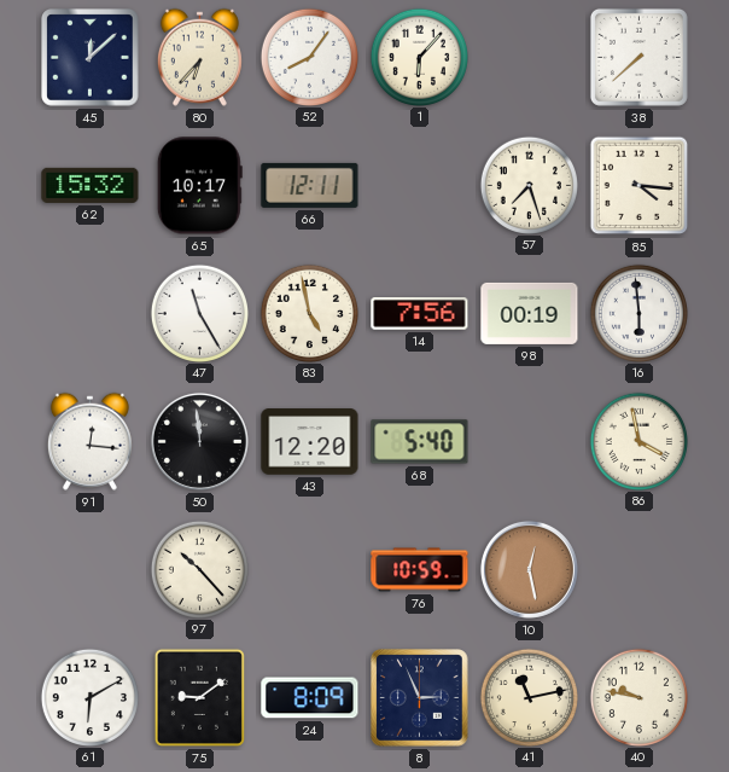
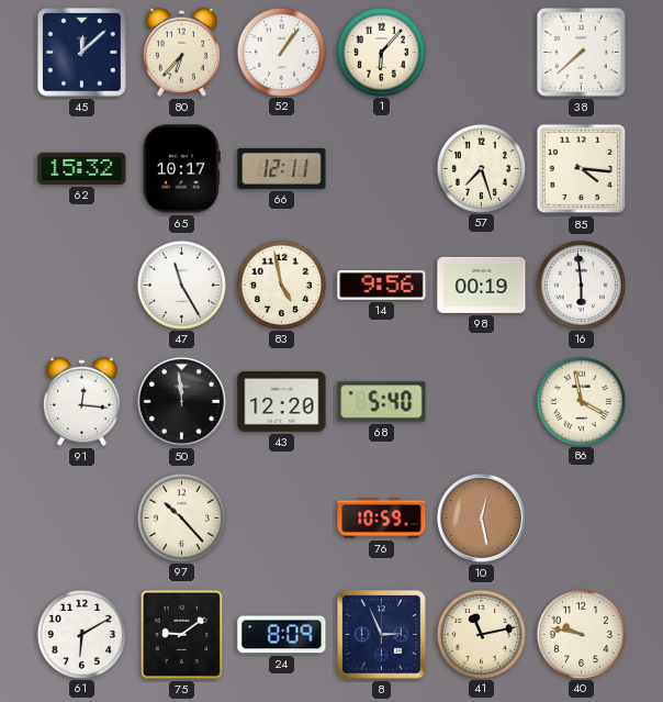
52: 8:06 -> 1:06
14: 7:56 -> 9:56
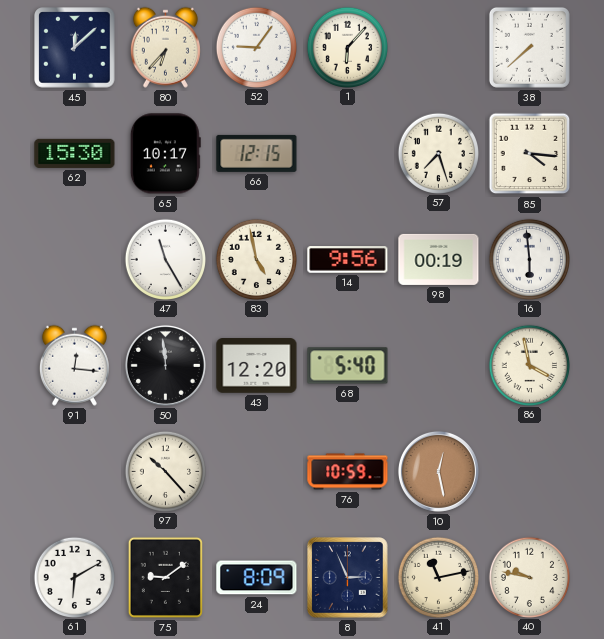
52: 1:06 -> 9:06
62: 15:32 -> 15:30
66: 12:11 -> 12:15
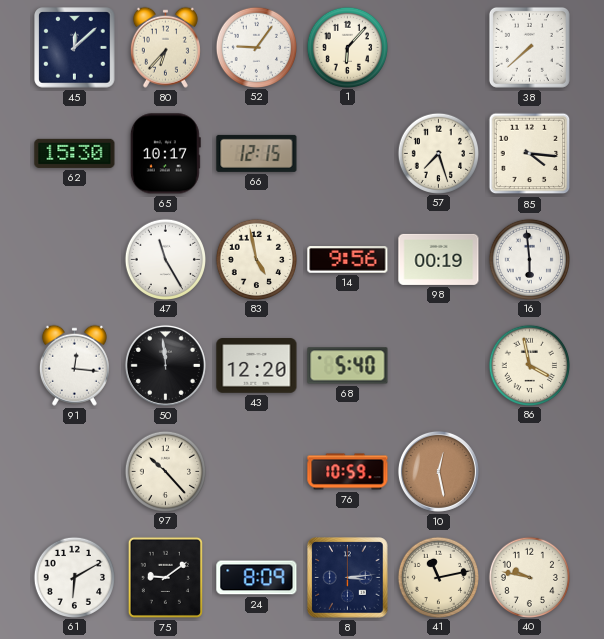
8: 2:56 -> 3:14
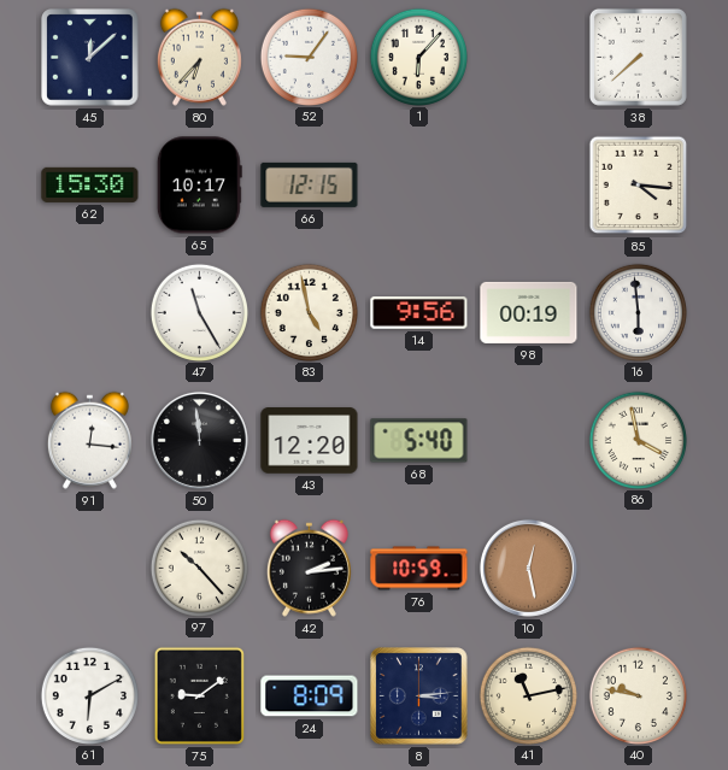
57: 7:27 -> none
42: none -> 2:14
